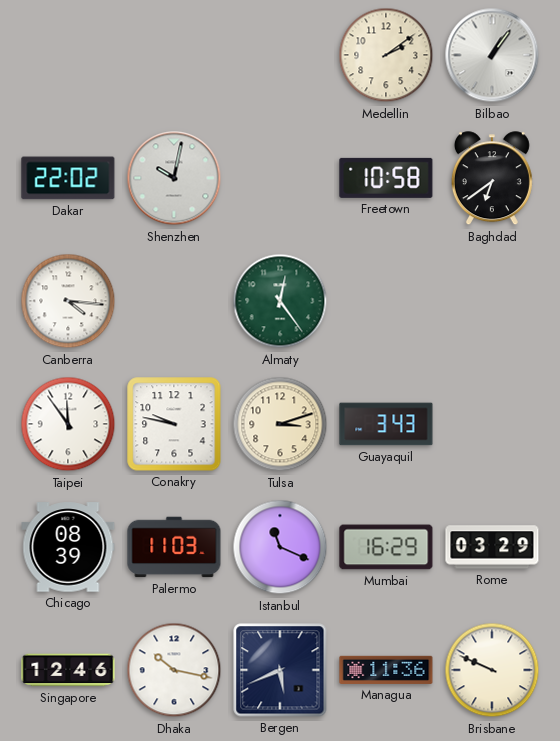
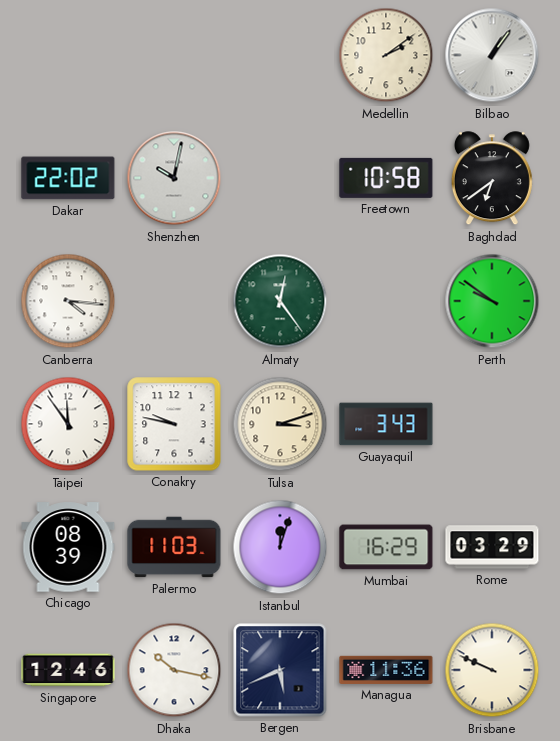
Perth: none -> 9:51
Istanbul: 11:19 -> 12:03
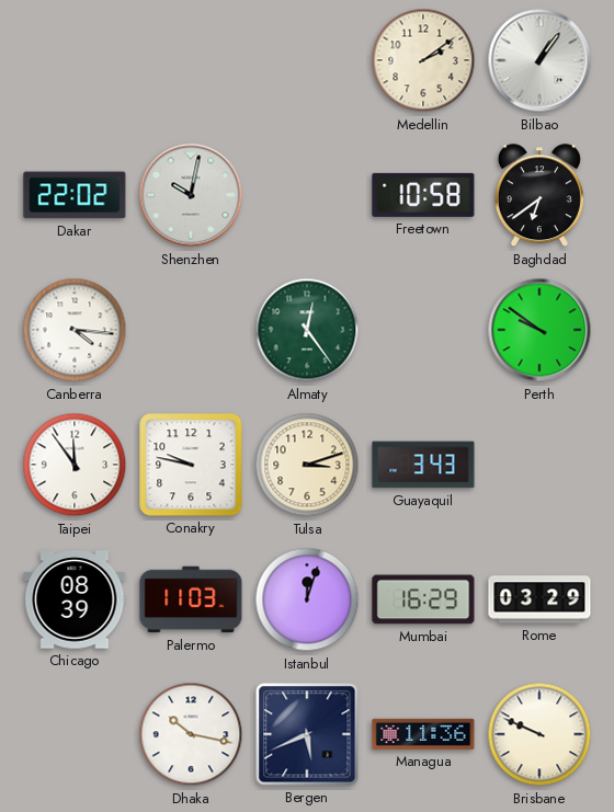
Singapore: 12:46 -> none
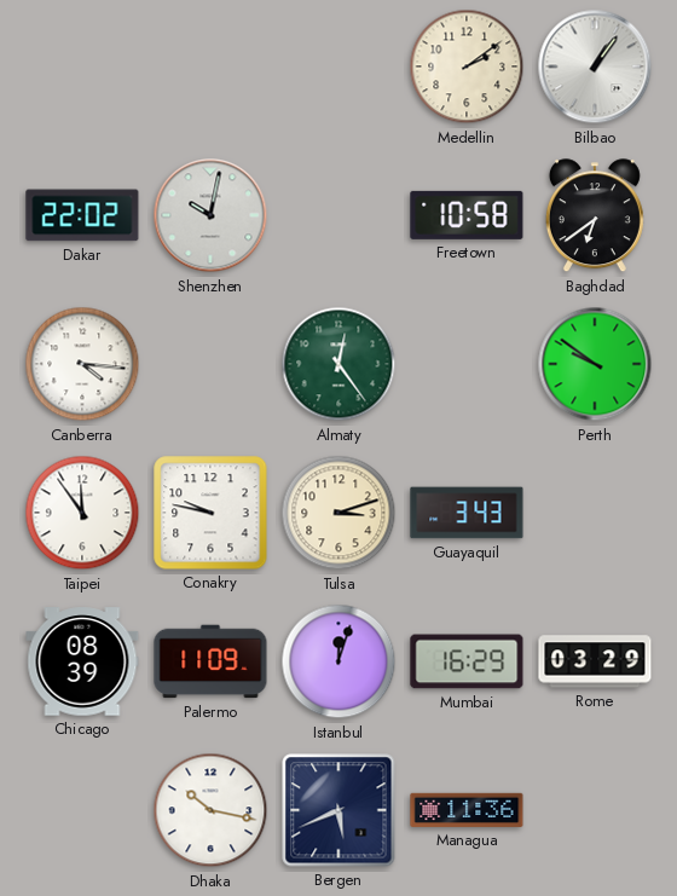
Palermo: 11:03 -> 11:09
Brisbane: 9:49 -> none
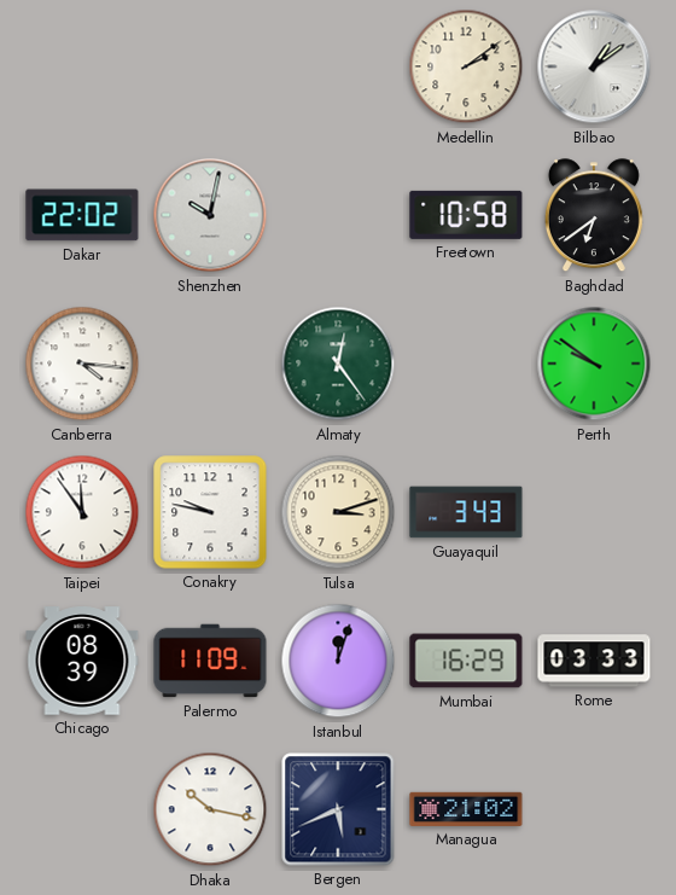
Bilbao: 1:06 -> 1:09
Rome: 03:29 -> 03:33
Managua: 11:36 -> 21:02
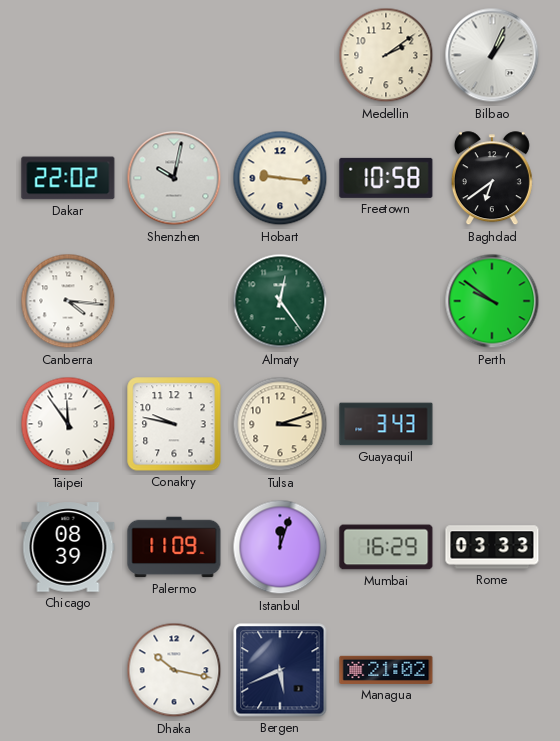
Bilbao: 1:09 -> 1:04
Hobart: none -> 9:16
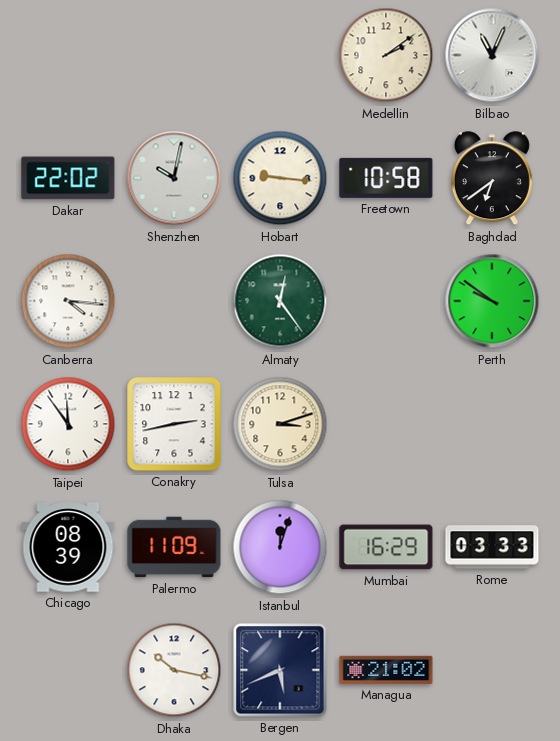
Bilbao: 1:04 -> 11:04
Conakry: 9:47 -> 2:43
Guayaquil: 3:43 -> none
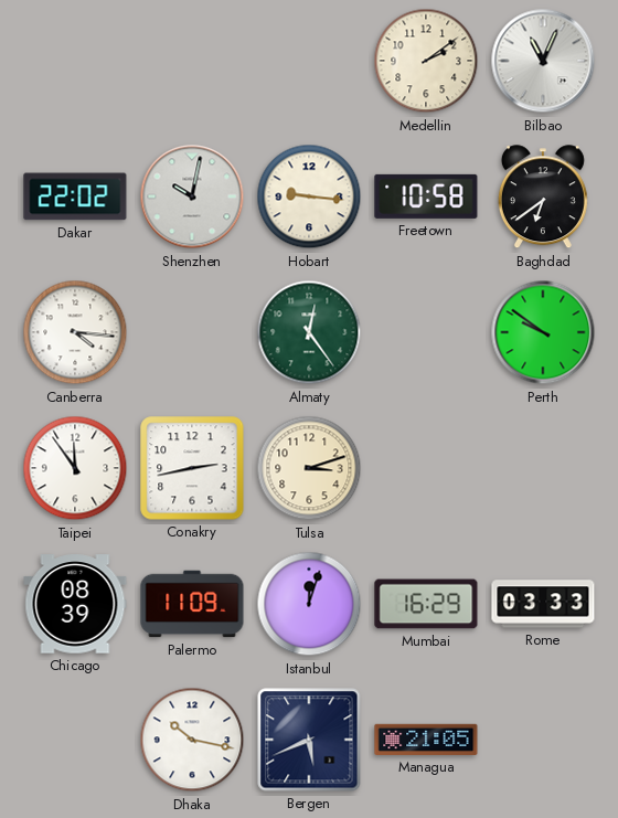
Managua: 21:02 -> 21:05
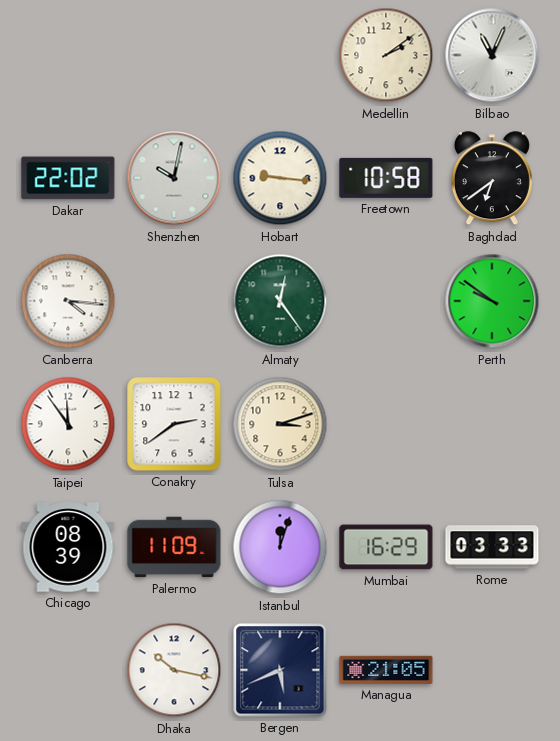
Conakry: 2:43 -> 2:39
